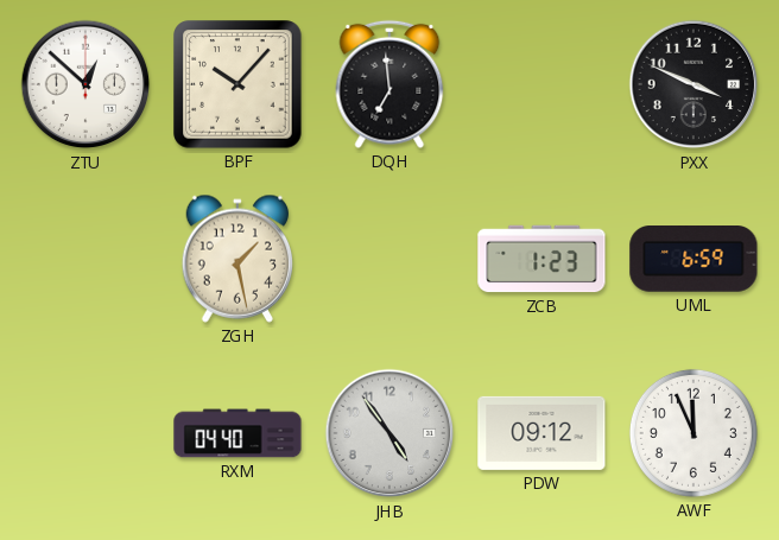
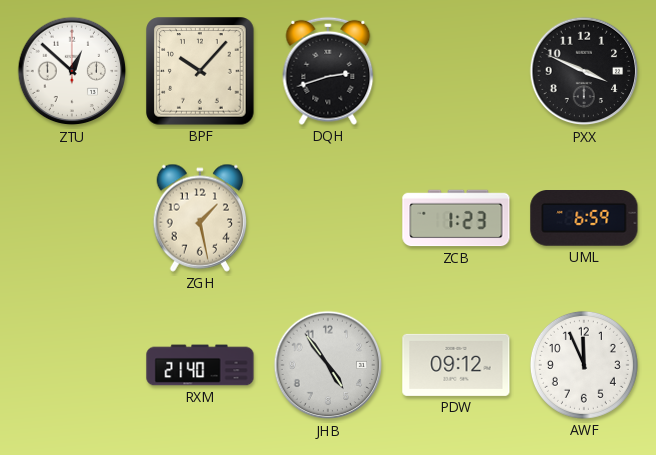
DQH: 6:59 -> 2:42
RXM: 04:40 -> 21:40
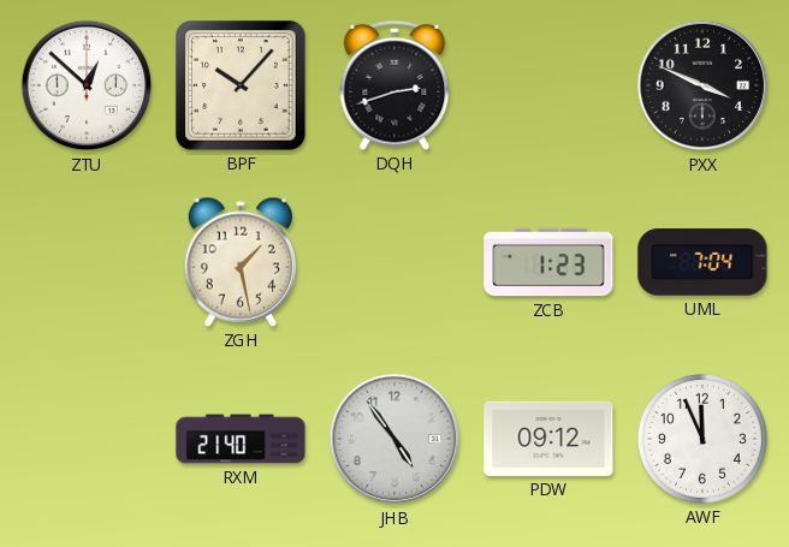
UML: 6:59 -> 7:04
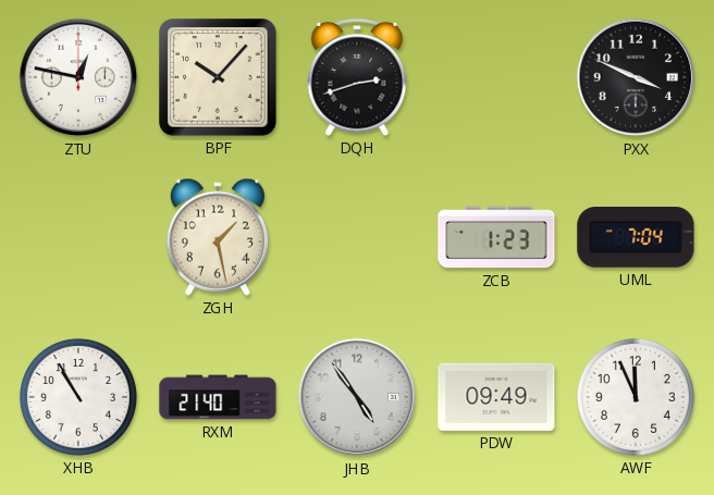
ZTU: 12:52 -> 12:47
XHB: none -> 10:55
PDW: 09:12 -> 09:49
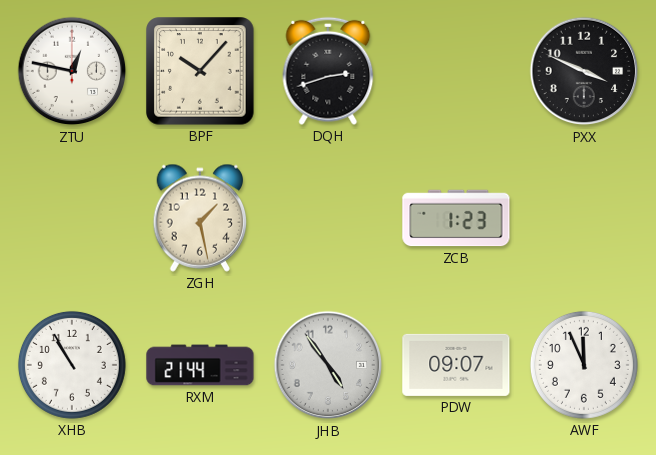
UML: 7:04 -> none
RXM: 21:40 -> 21:44
PDW: 09:49 -> 09:07
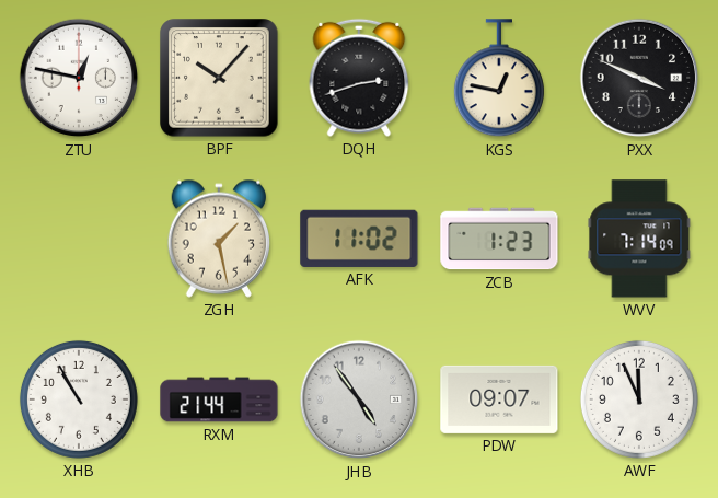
KGS: none -> 12:47
AFK: none -> 11:02
WVV: none -> 7:14
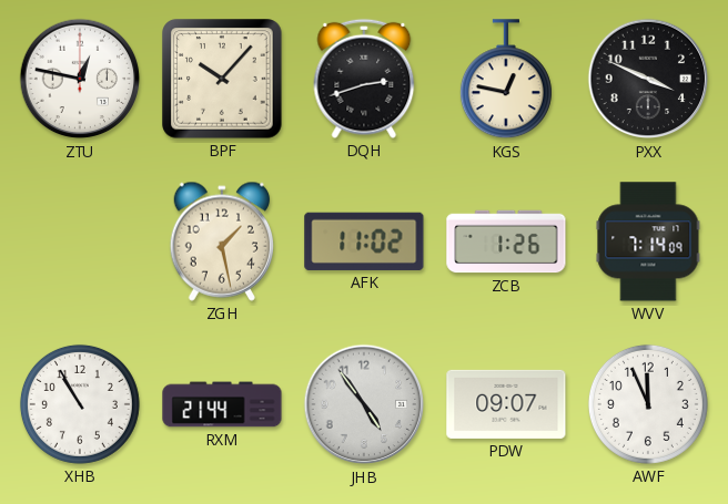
ZCB: 1:23 -> 1:26
